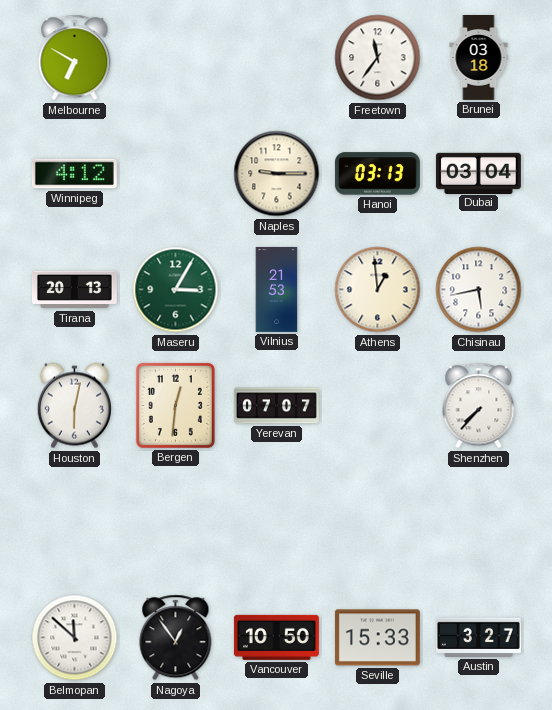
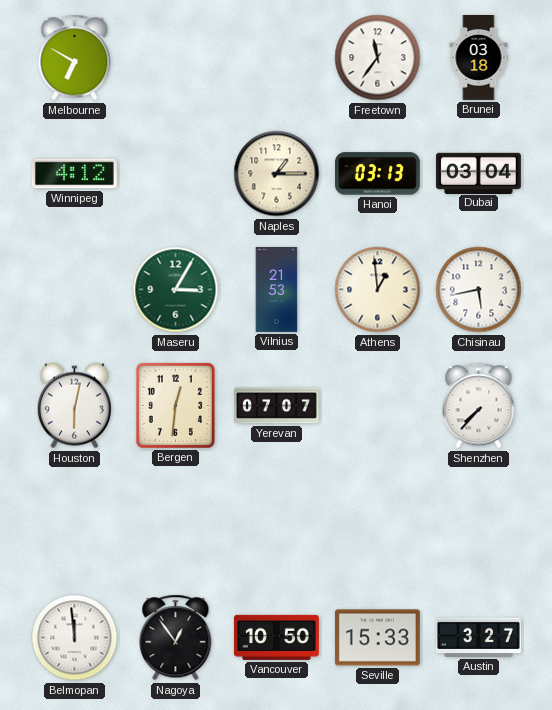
Naples: 9:15 -> 1:15
Tirana: 20:13 -> none
Belmopan: 11:52 -> 11:59
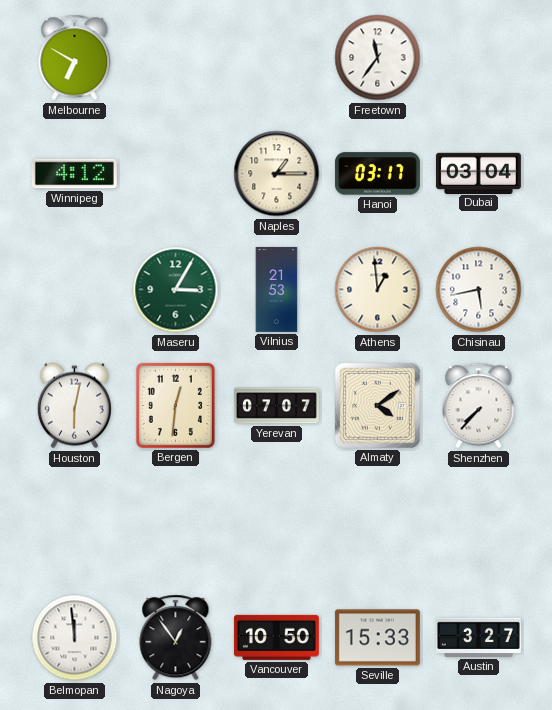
Brunei: 03:18 -> none
Hanoi: 03:13 -> 03:17
Almaty: none -> 4:09
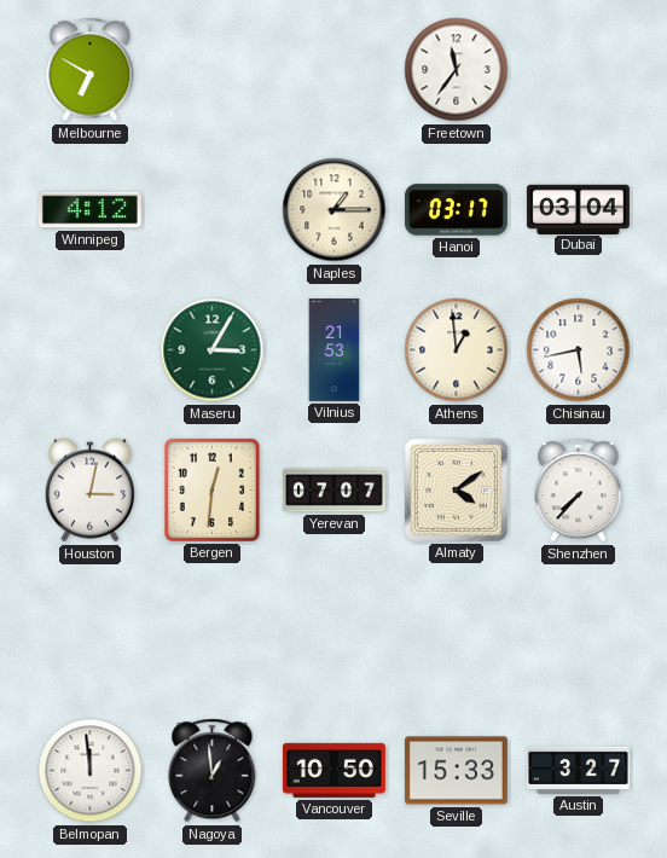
Houston: 6:02 -> 3:02
Nagoya: 12:54 -> 12:59
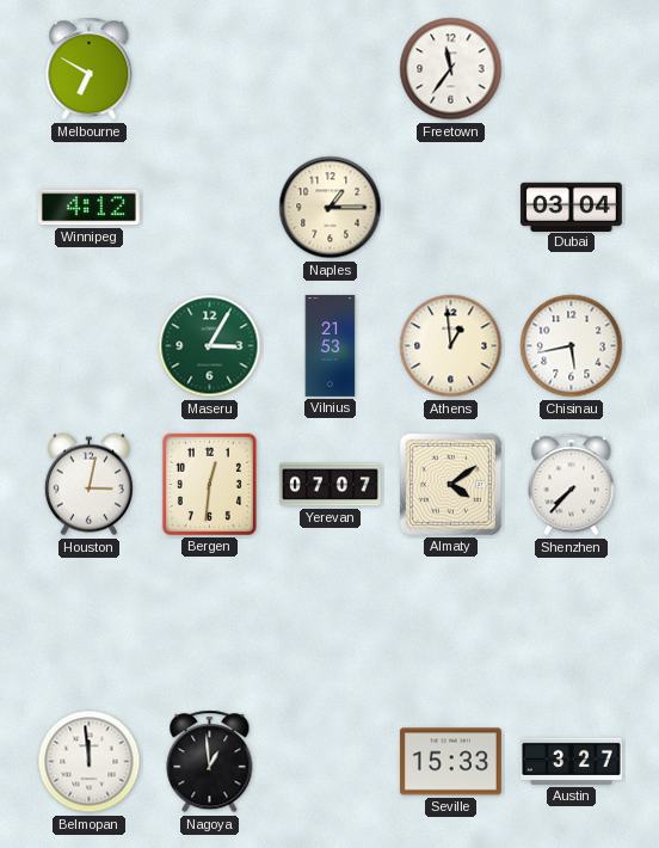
Hanoi: 03:17 -> none
Vancouver: 10:50 -> none
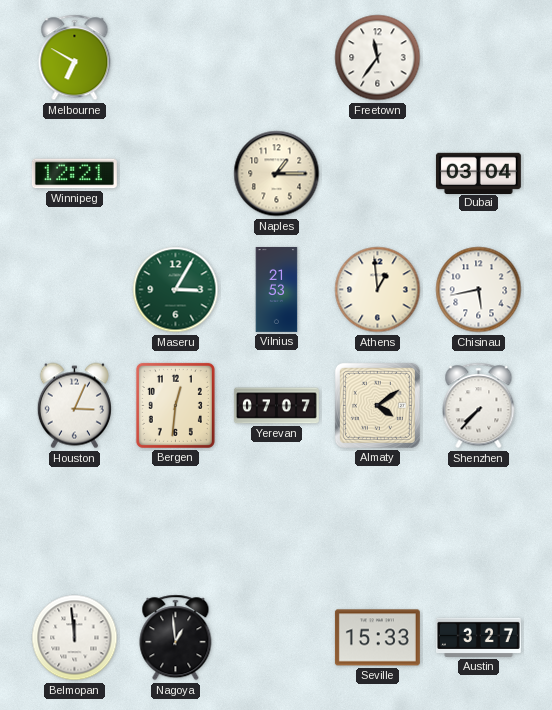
Winnipeg: 4:12 -> 12:21
Houston: 3:02 -> 3:04
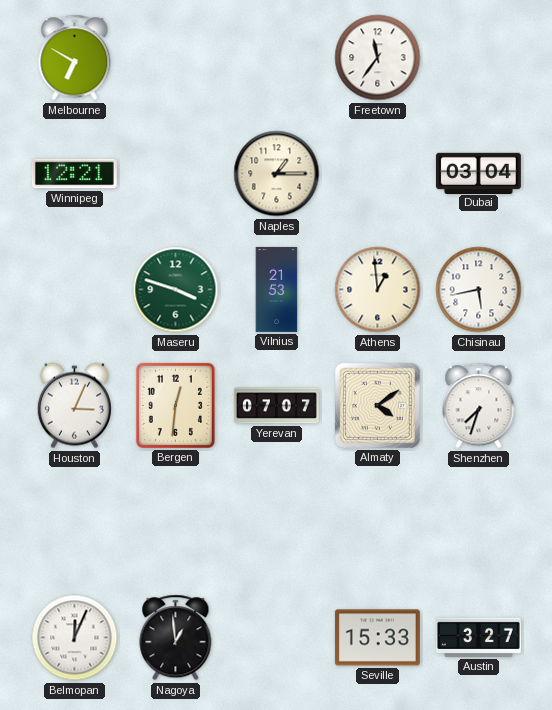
Maseru: 3:05 -> 3:48
Shenzhen: 7:37 -> 7:33
Belmopan: 11:59 -> 12:04
